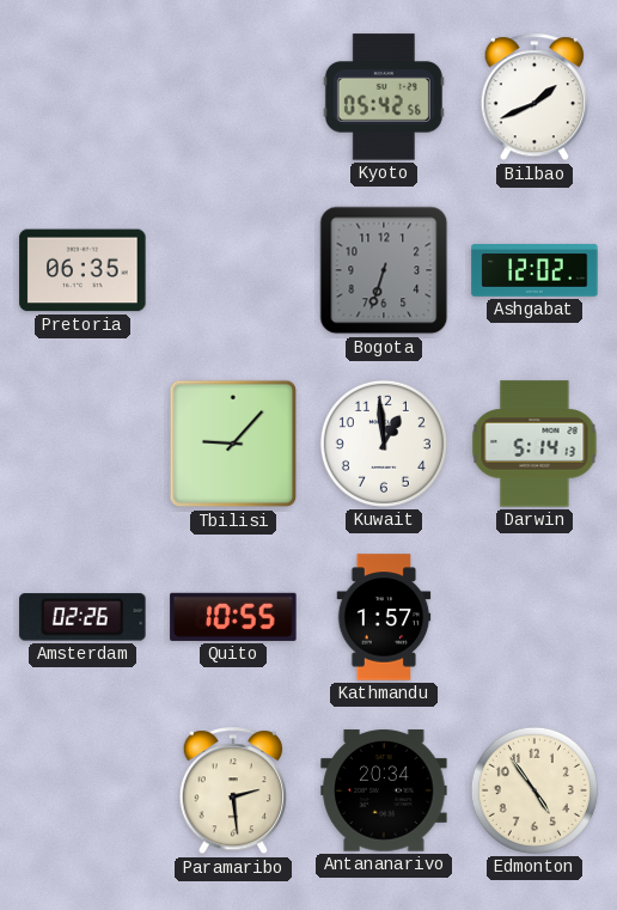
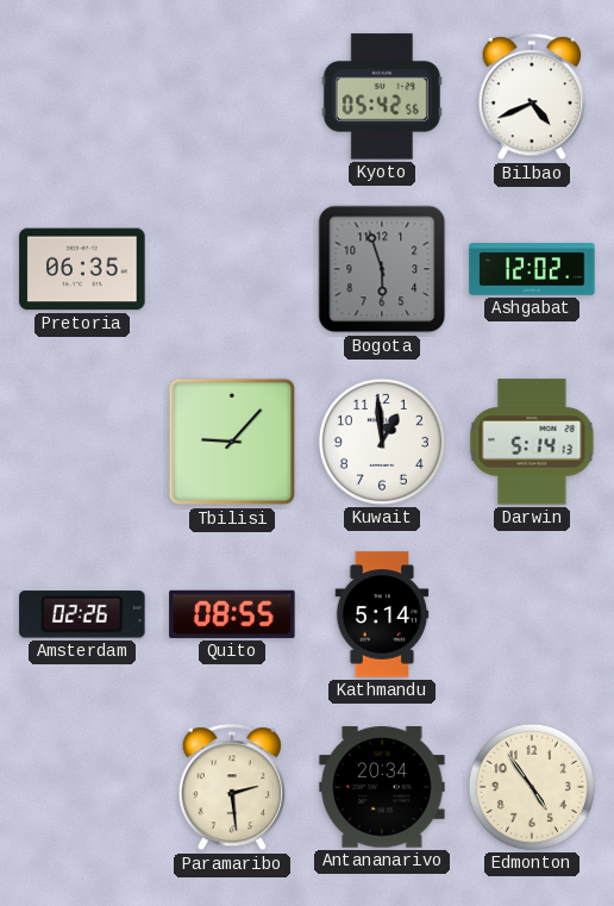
Bilbao: 1:41 -> 4:41
Bogota: 6:33 -> 5:57
Quito: 10:55 -> 08:55
Kathmandu: 1:57 -> 5:14
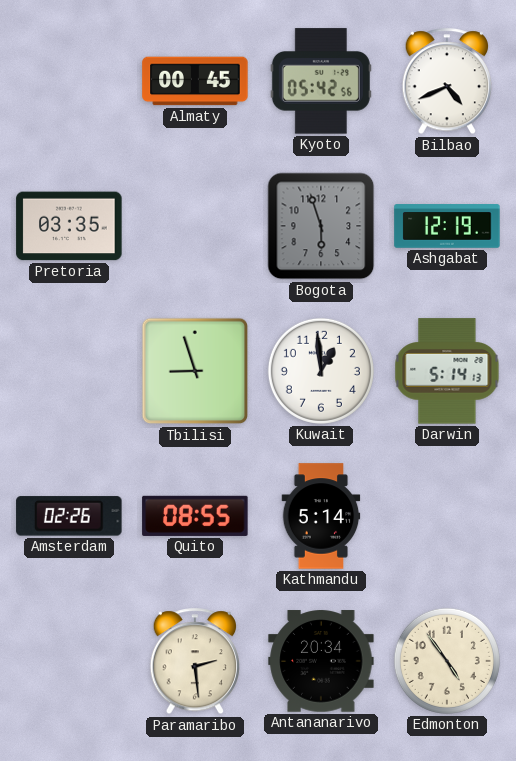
Almaty: none -> 00:45
Pretoria: 06:35 -> 03:35
Ashgabat: 12:02 -> 12:19
Tbilisi: 9:07 -> 8:57
